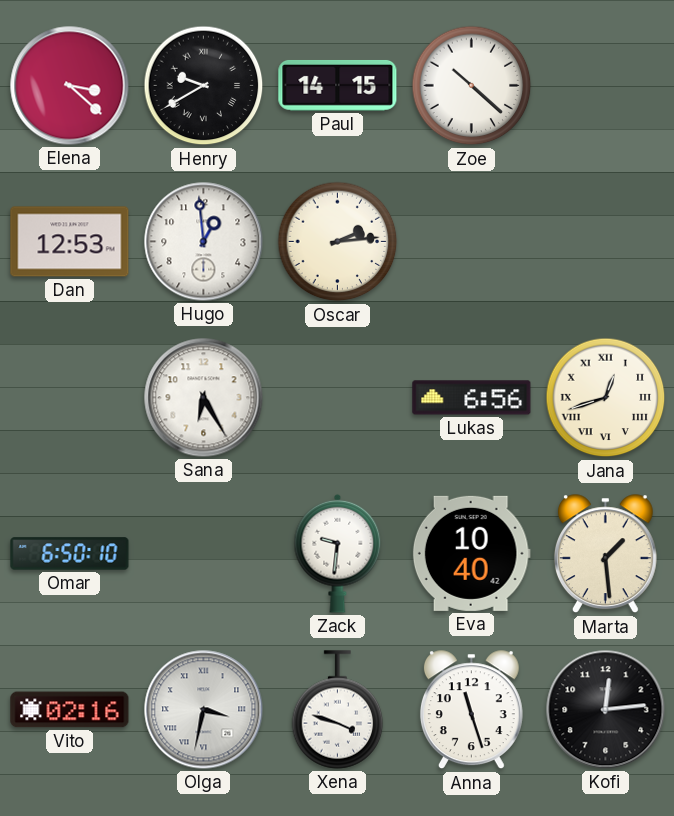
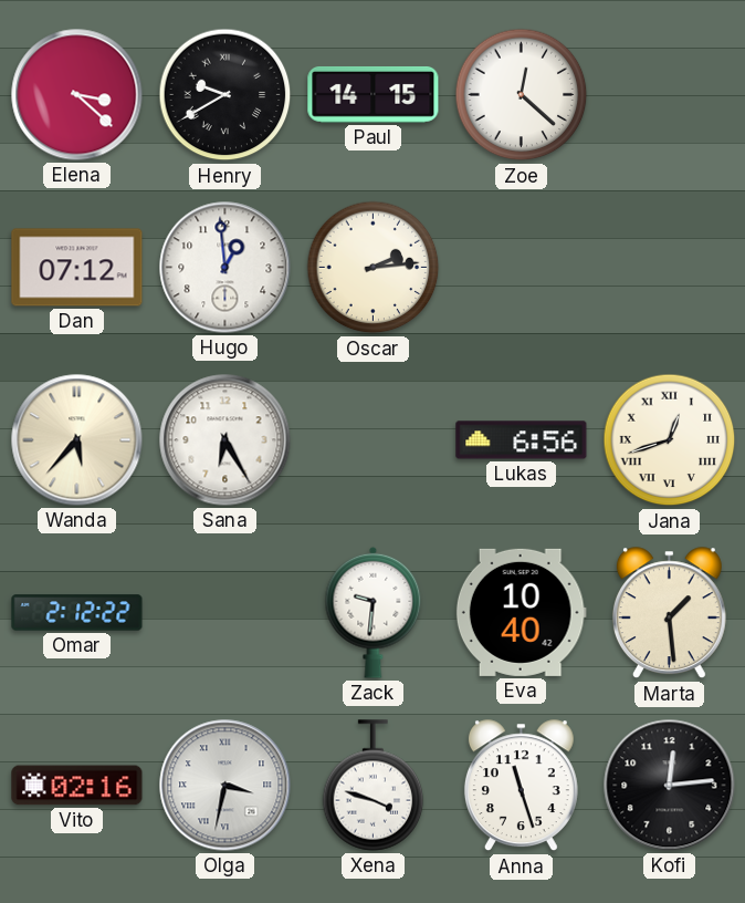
Zoe: 10:22 -> 12:22
Dan: 12:53 -> 07:12
Wanda: none -> 5:37
Omar: 6:50 -> 2:12
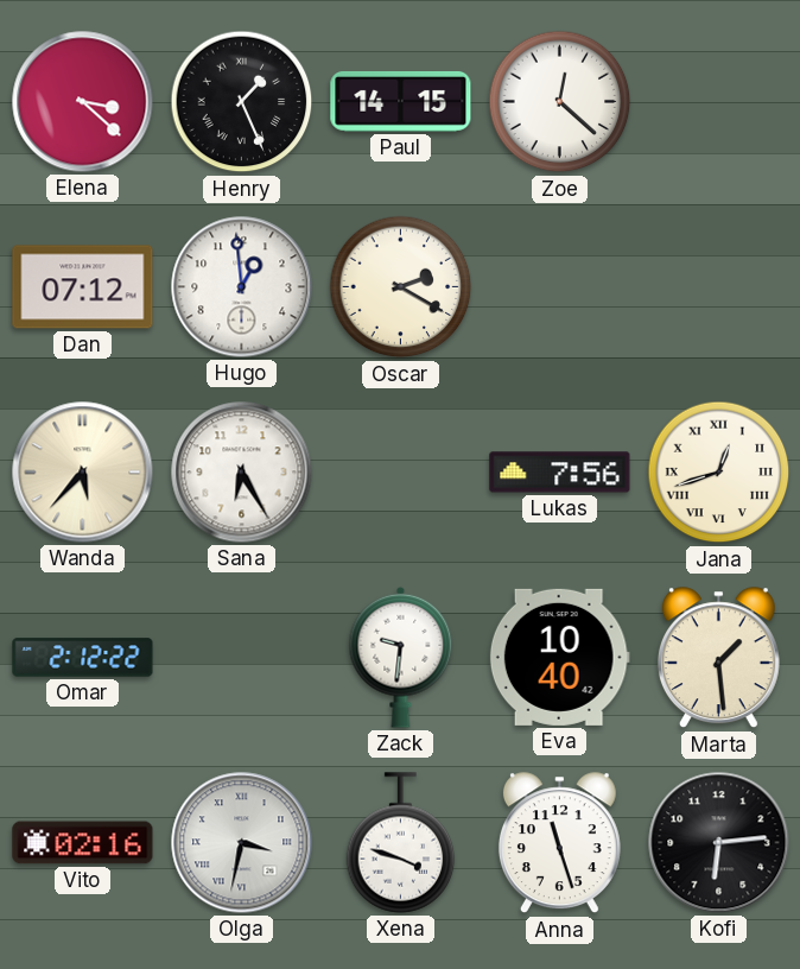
Henry: 9:40 -> 1:26
Oscar: 2:14 -> 2:20
Lukas: 6:56 -> 7:56
Kofi: 12:14 -> 6:14
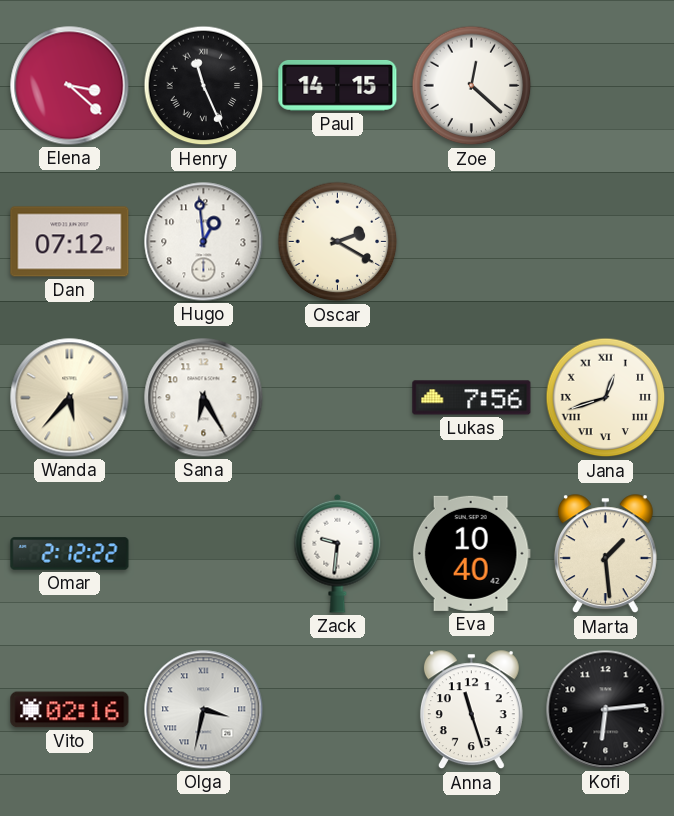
Henry: 1:26 -> 11:26
Xena: 3:48 -> none
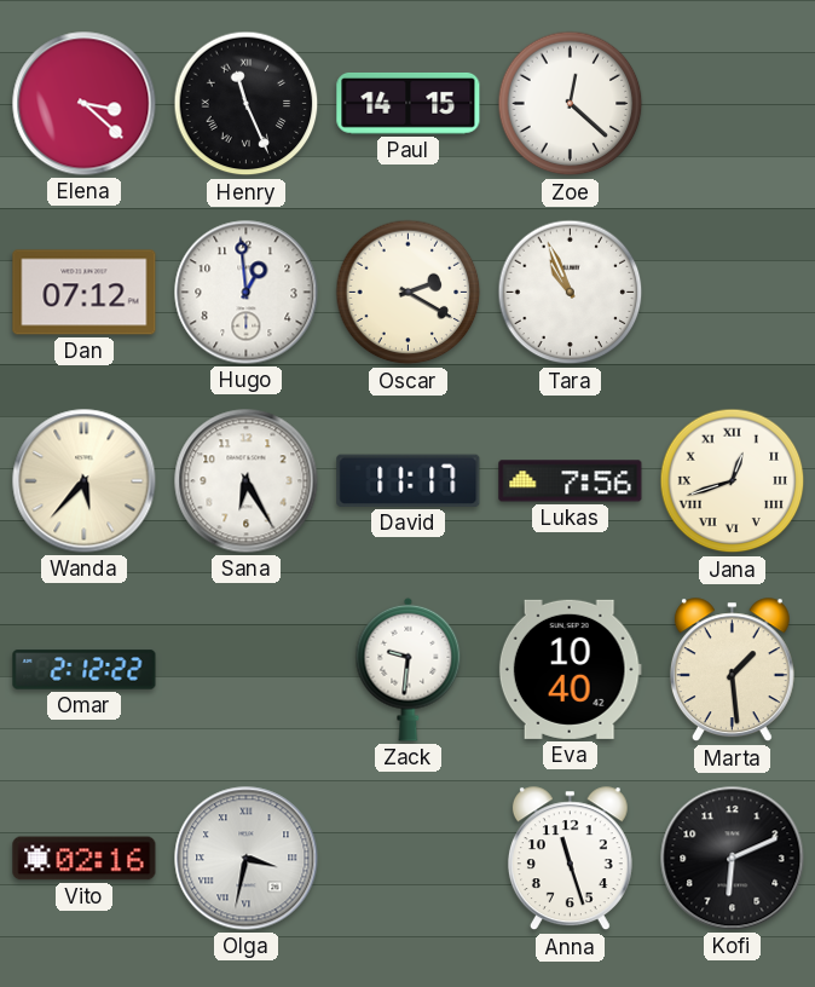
Tara: none -> 10:56
David: none -> 11:17
Kofi: 6:14 -> 6:11
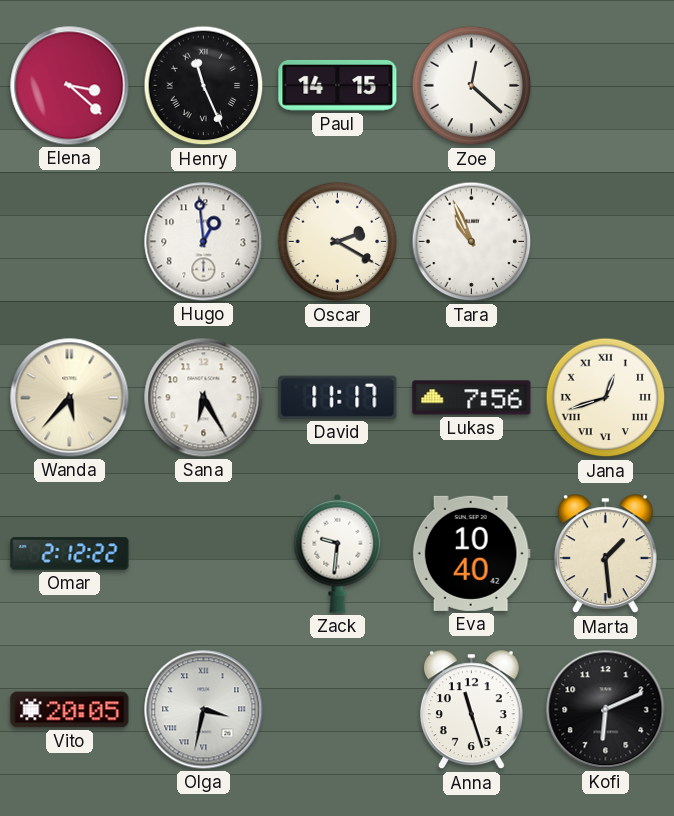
Dan: 07:12 -> none
Vito: 02:16 -> 20:05
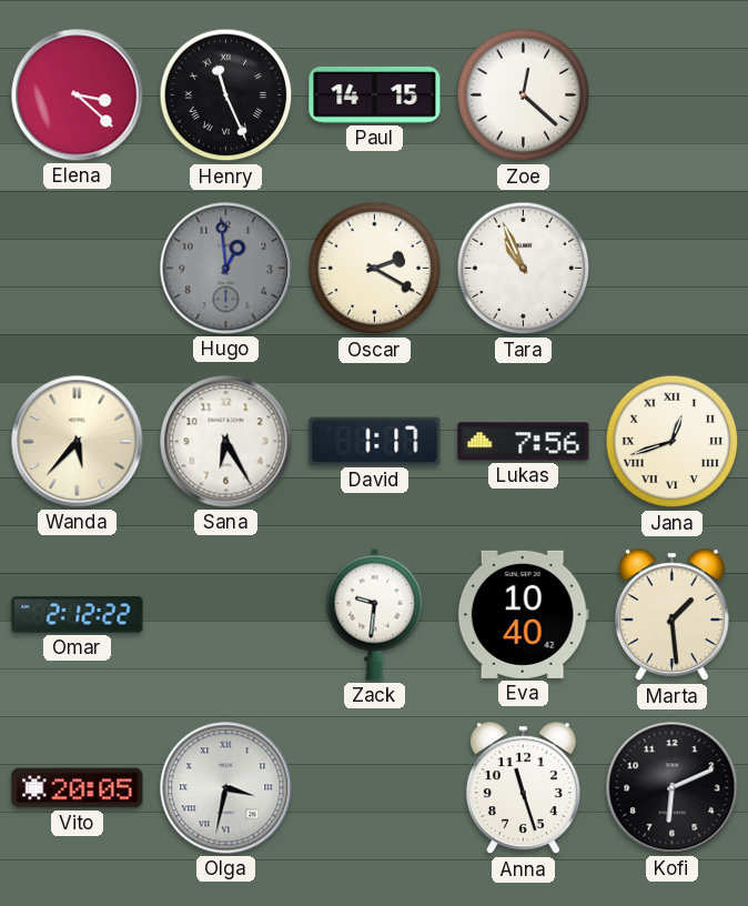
Hugo dial: white -> grey
David: 11:17 -> 1:17
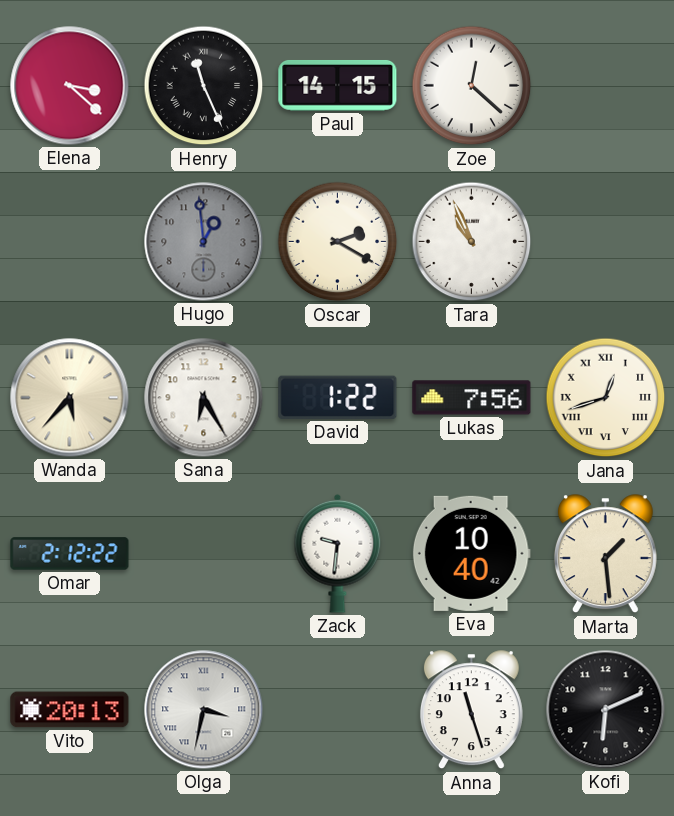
David: 1:17 -> 1:22
Vito: 20:05 -> 20:13
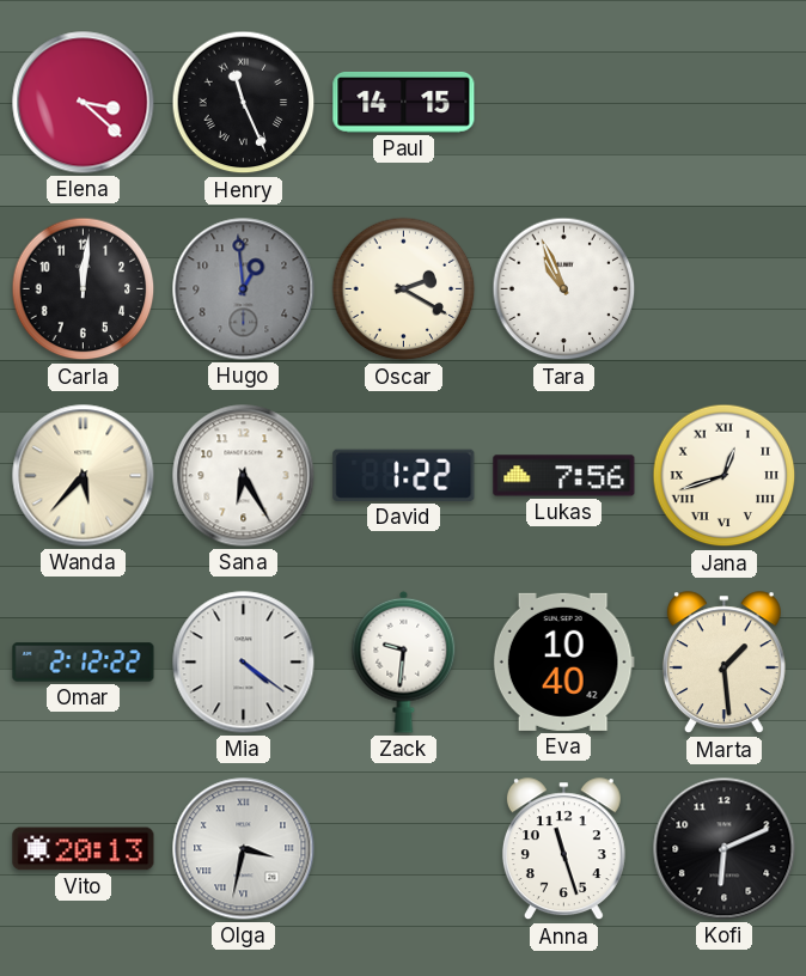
Zoe: 12:22 -> none
Carla: none -> 12:01
Mia: none -> 4:21
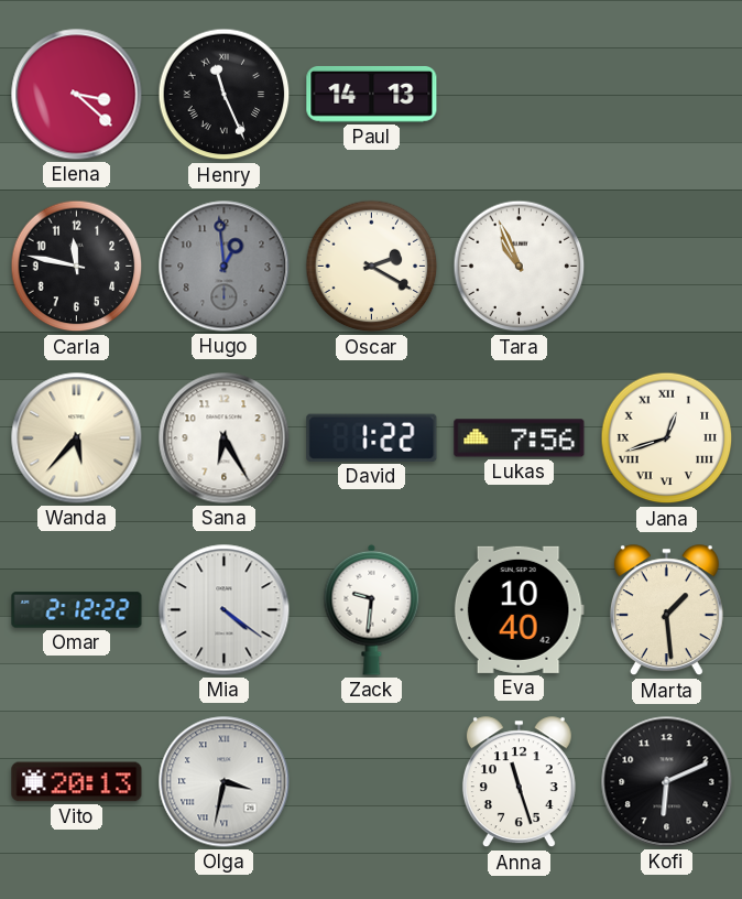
Paul: 14:15 -> 14:13
Carla: 12:01 -> 11:47
